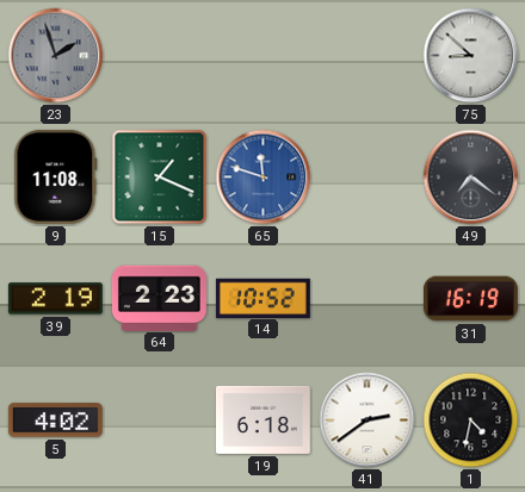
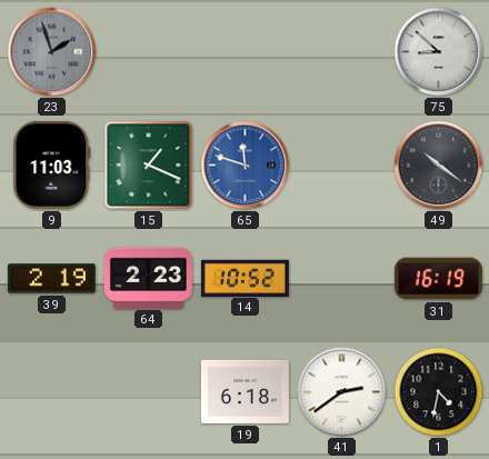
9: 11:08 -> 11:03
49: 7:21 -> 10:21
5: 4:02 -> none
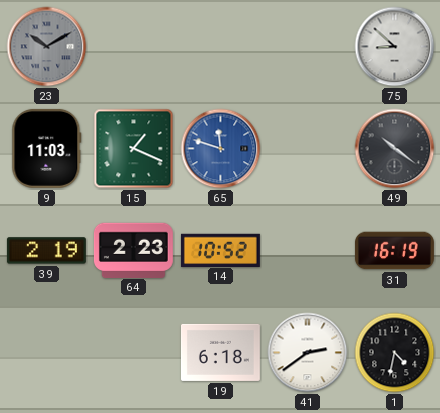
23: 1:57 -> 10:10
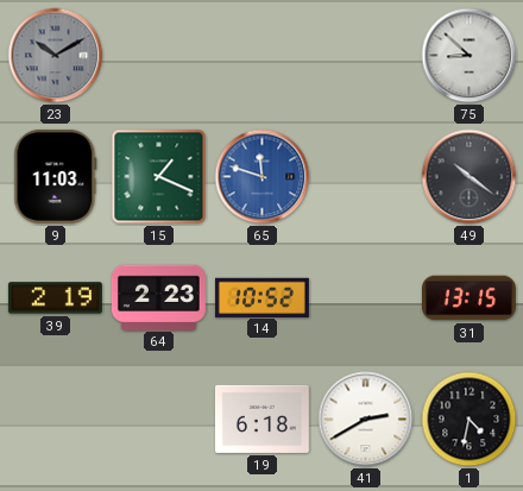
31: 16:19 -> 13:15
41: 2:39 -> 2:40
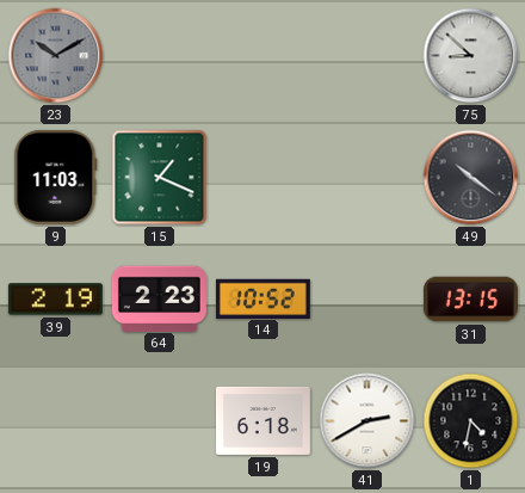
65: 11:48 -> none
